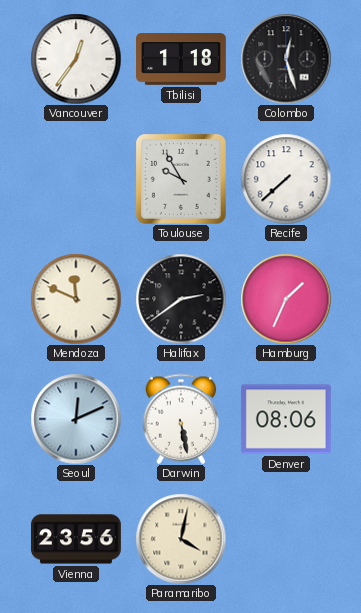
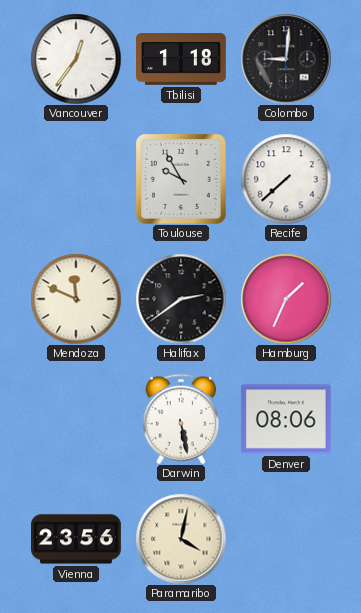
Colombo: 12:27 -> 9:01
Seoul: 12:11 -> none
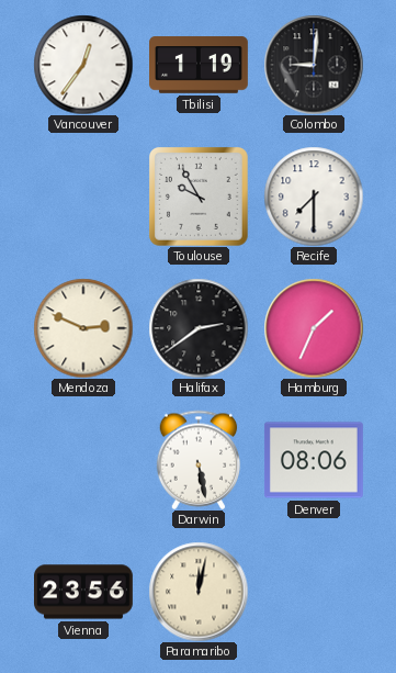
Tbilisi: 1:18 -> 1:19
Recife: 7:38 -> 7:30
Mendoza: 11:49 -> 2:49
Paramaribo: 4:02 -> 12:02
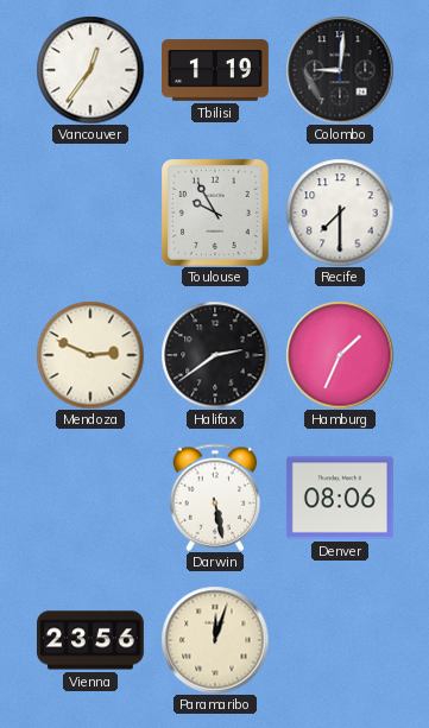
Paramaribo: 12:02 -> 12:03
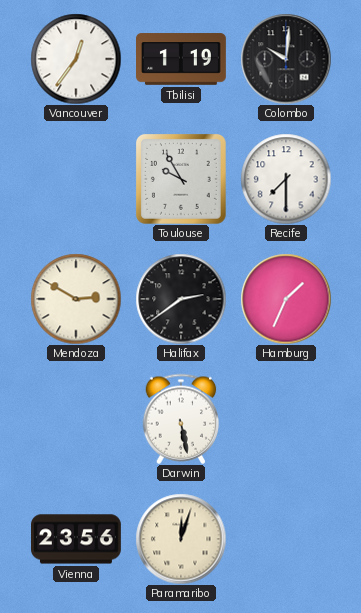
Colombo: 9:01 -> 10:01
Mendoza: 2:49 -> 2:50
Denver: 08:06 -> none
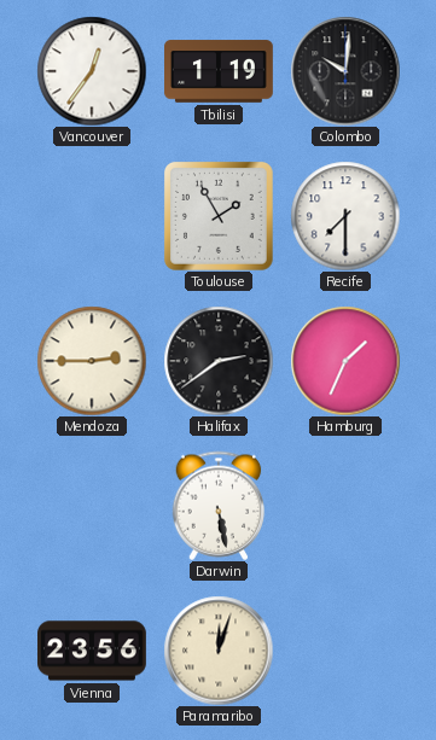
Toulouse: 9:55 -> 1:55
Mendoza: 2:50 -> 2:45
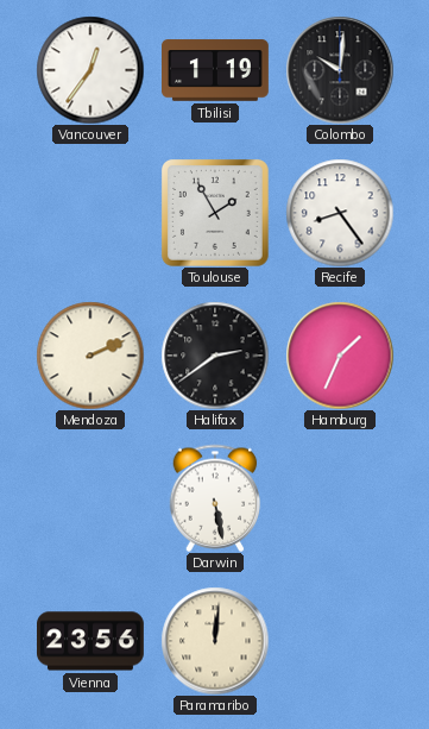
Recife: 7:30 -> 8:24
Mendoza: 2:45 -> 2:11
Paramaribo: 12:03 -> 12:01
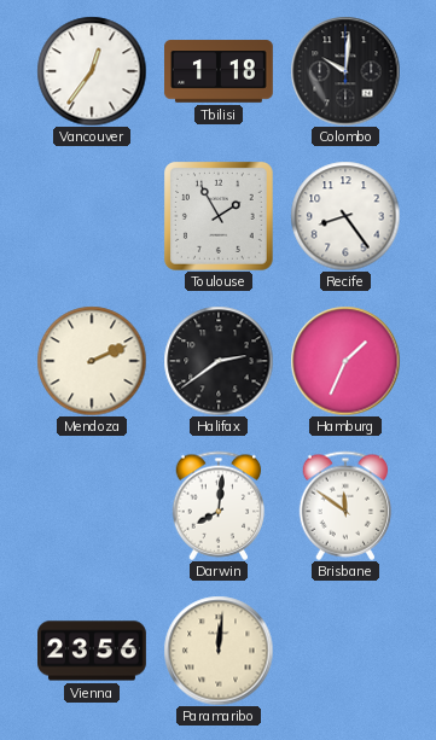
Tbilisi: 1:19 -> 1:18
Darwin: 5:28 -> 8:01
Brisbane: none -> 11:51
